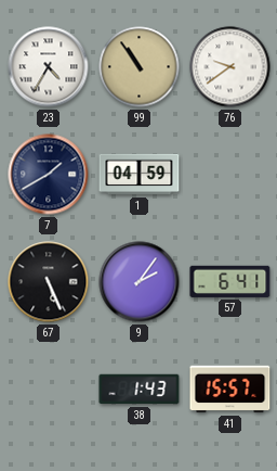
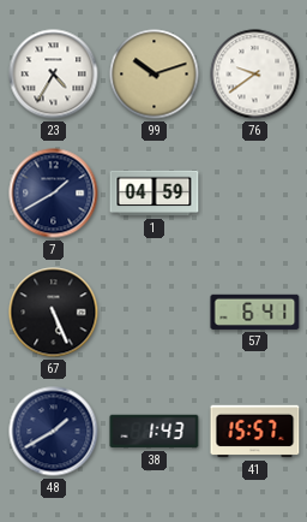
99: 10:54 -> 10:12
9: 2:06 -> none
48: none -> 1:40
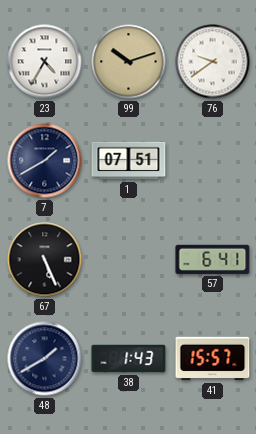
1: 04:59 -> 07:51
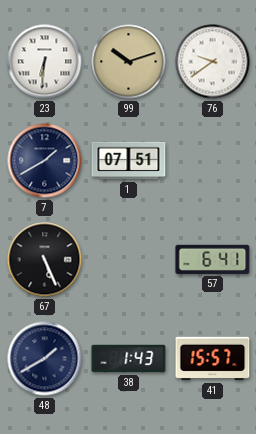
23: 4:35 -> 6:31
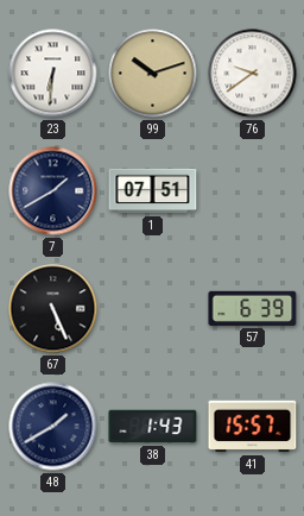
57: 6:41 -> 6:39
